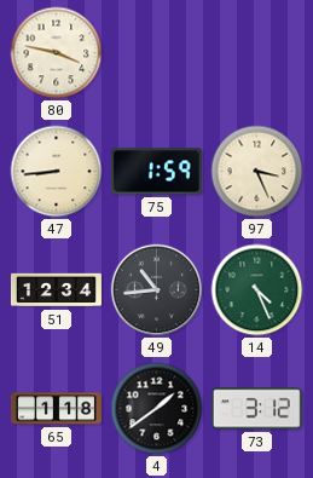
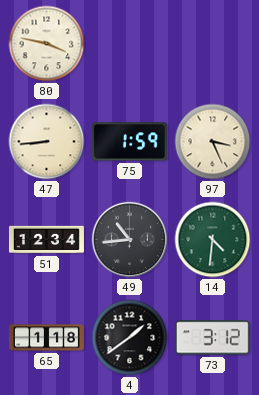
14: 4:26 -> 4:31
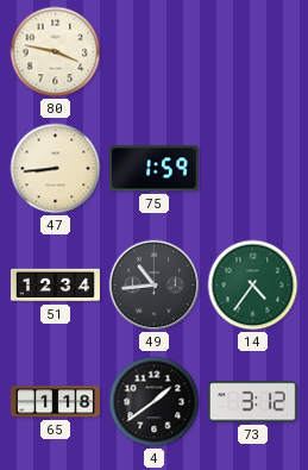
97: 3:26 -> none
14: 4:31 -> 4:36
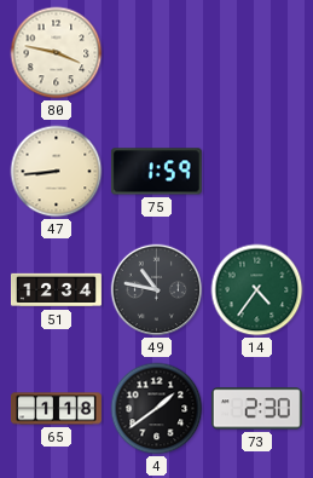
49: 10:44 -> 10:47
73: 3:12 -> 2:30
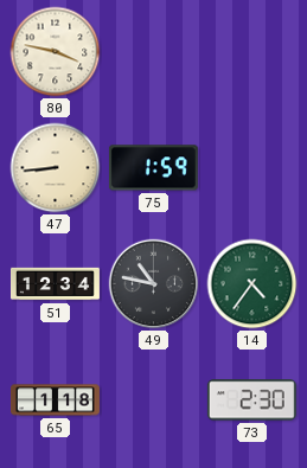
4: 1:39 -> none
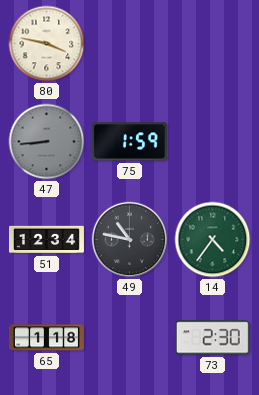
47 dial: cream -> grey
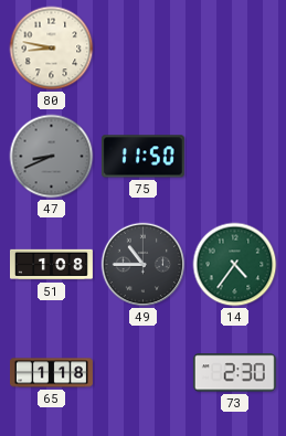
80: 3:47 -> 8:47
47: 8:44 -> 8:41
75: 1:59 -> 11:50
51: 12:34 -> 1:08
49: 10:47 -> 10:45
